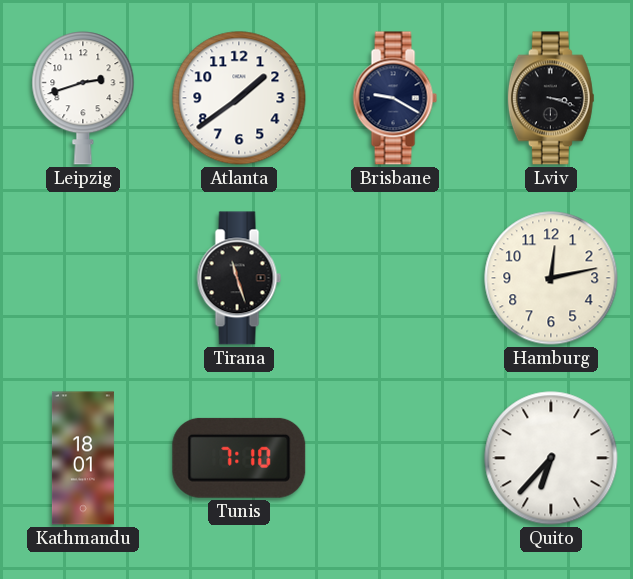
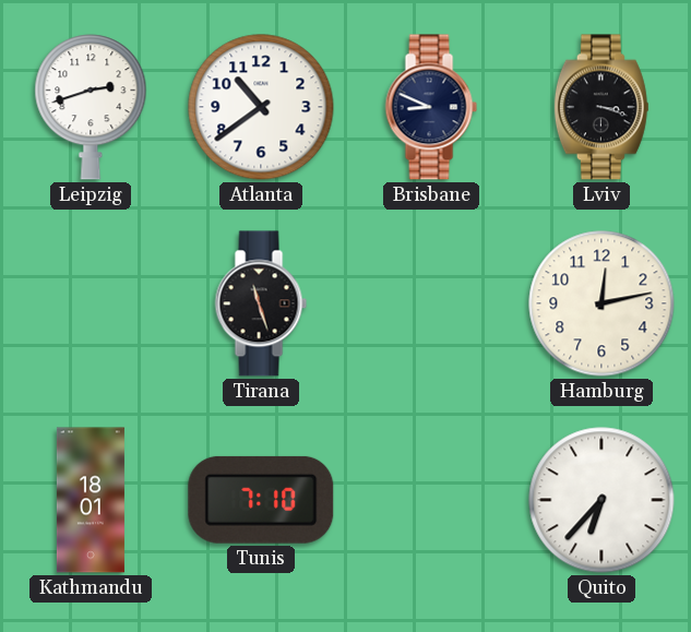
Atlanta: 1:39 -> 10:39
Brisbane: 9:20 -> 8:49
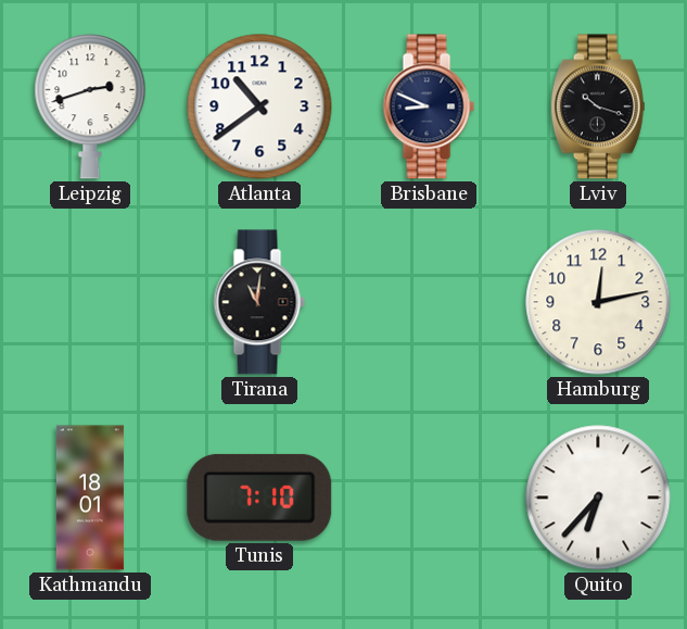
Lviv: 3:18 -> 10:18
Tirana: 11:27 -> 11:01
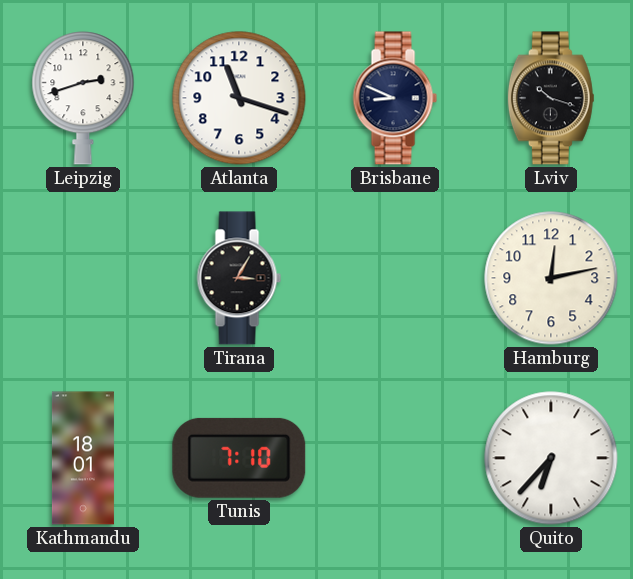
Atlanta: 10:39 -> 11:18
Tirana: 11:01 -> 3:05
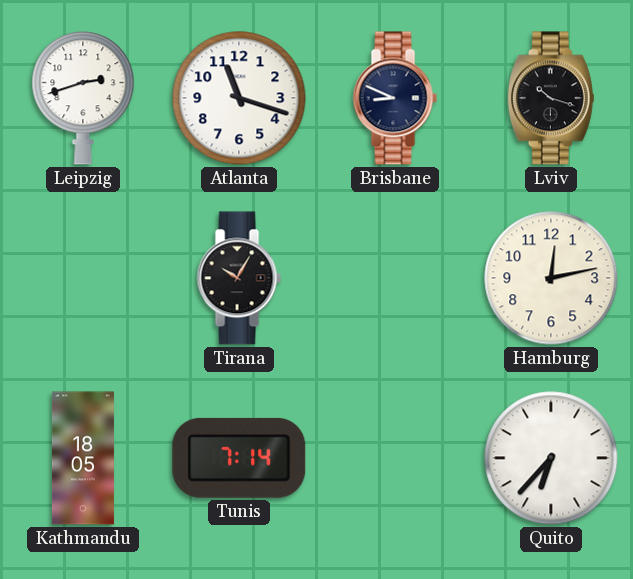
Tirana: 3:05 -> 10:05
Kathmandu: 18:01 -> 18:05
Tunis: 7:10 -> 7:14
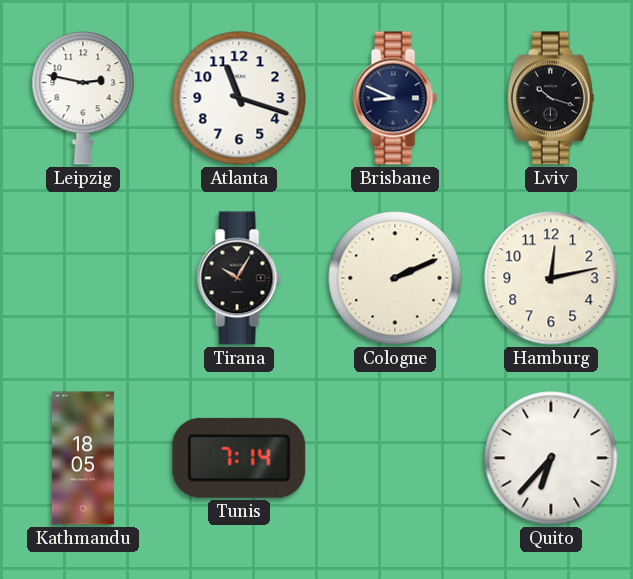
Leipzig: 2:42 -> 2:47
Cologne: none -> 2:11
